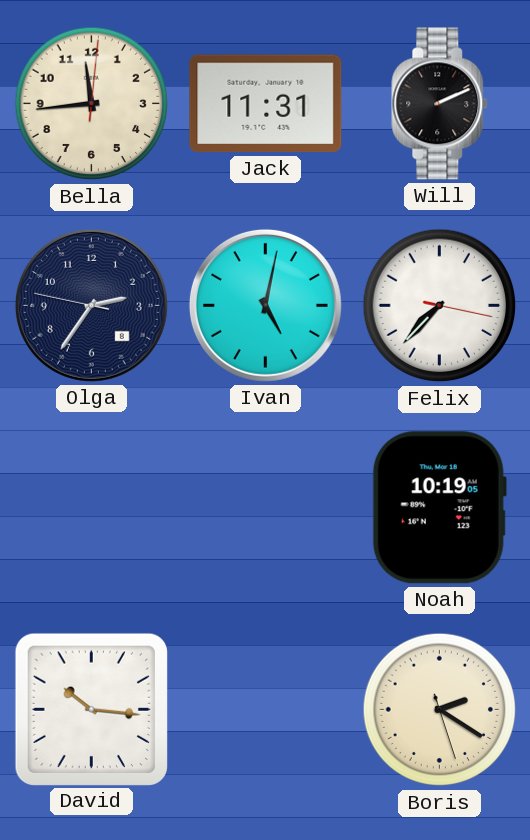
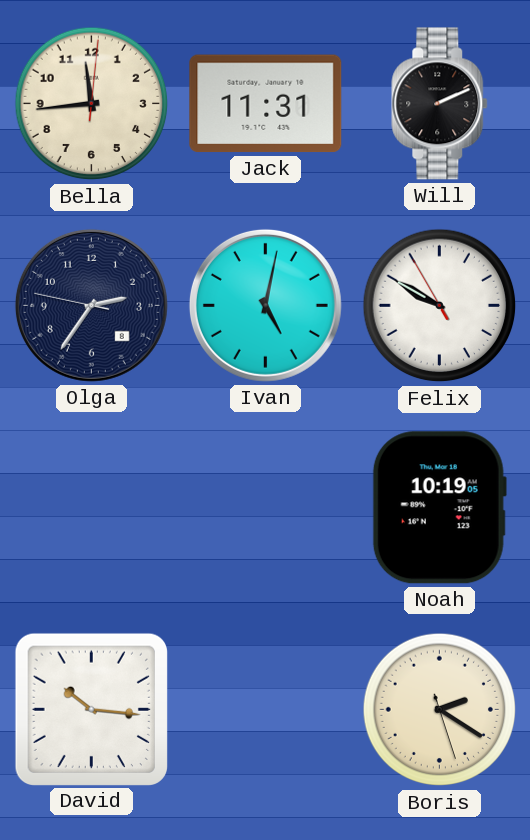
Felix: 7:37 -> 9:49
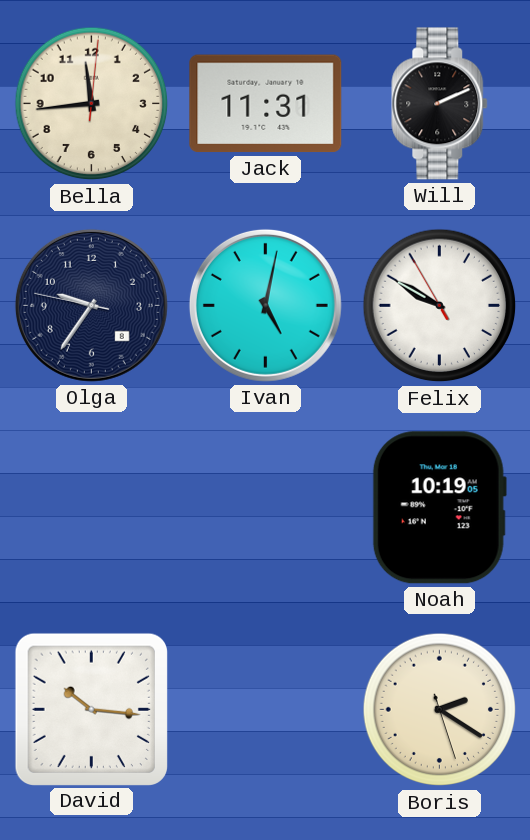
Olga: 2:35 -> 9:35
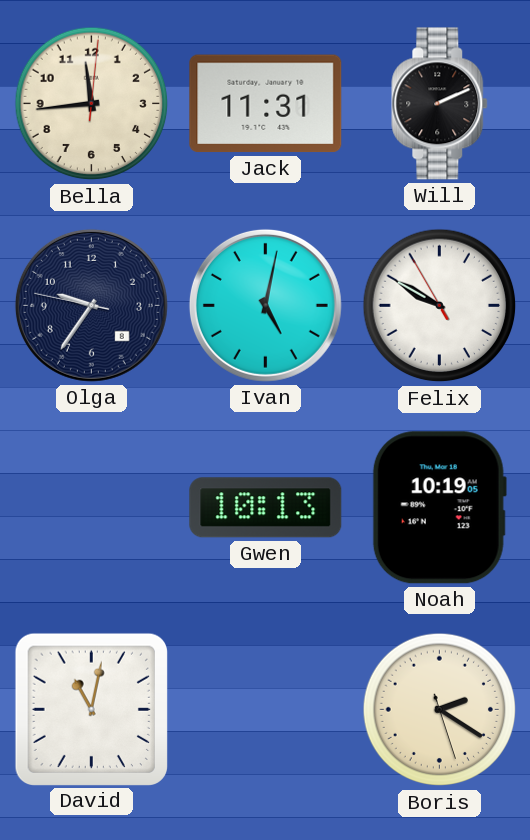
Gwen: none -> 10:13
David: 10:16 -> 11:02
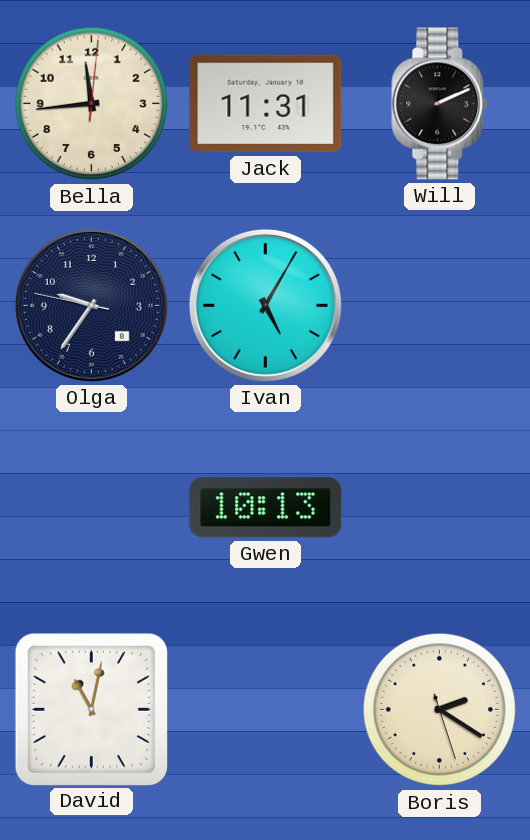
Ivan: 5:02 -> 5:05
Felix: 9:49 -> none
Noah: 10:19 -> none
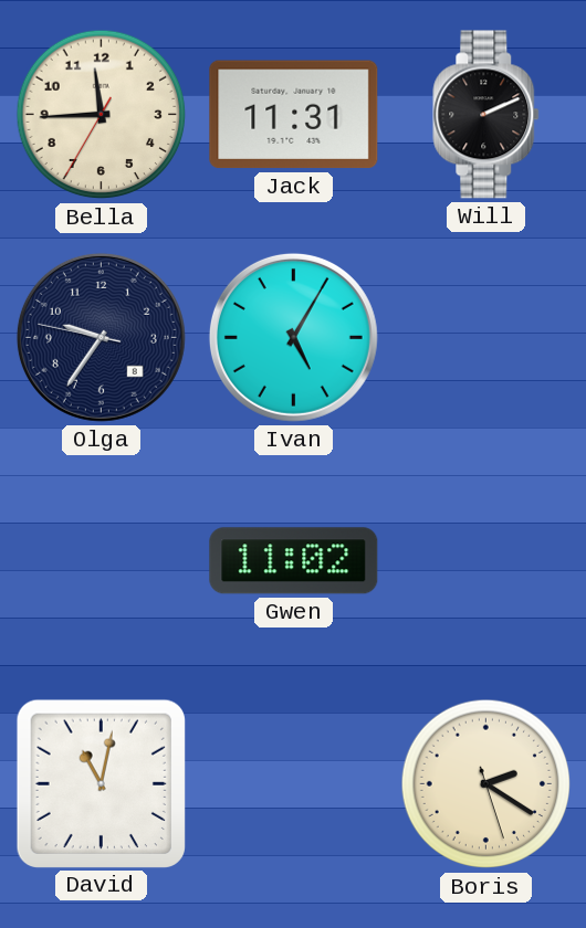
Bella: 11:44:01 -> 11:44:35
Gwen: 10:13 -> 11:02
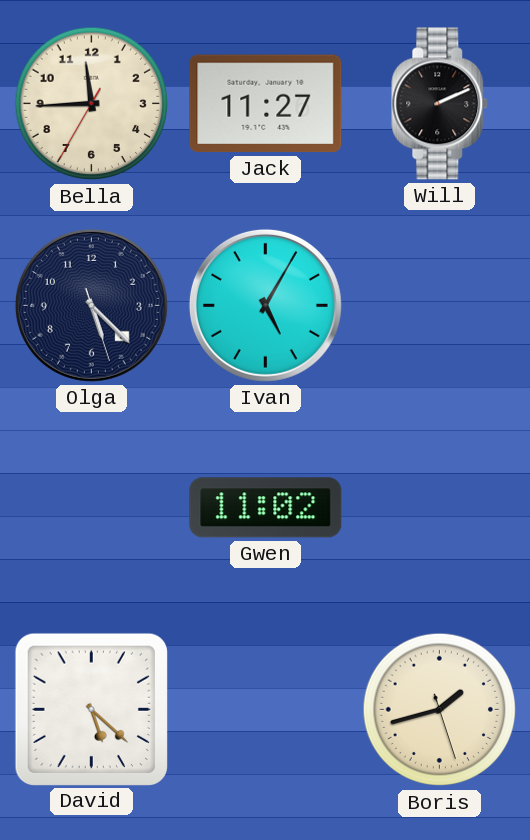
Jack: 11:31 -> 11:27
Olga: 9:35 -> 5:22
David: 11:02 -> 5:22
Boris: 2:20 -> 1:42
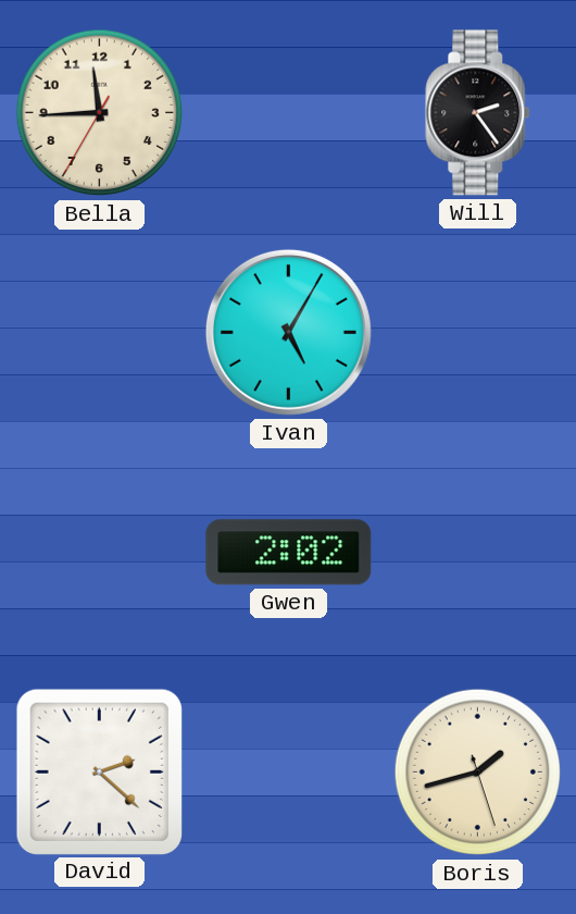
Jack: 11:27 -> none
Will: 2:11 -> 2:24
Olga: 5:22 -> none
Gwen: 11:02 -> 2:02
David: 5:22 -> 2:22
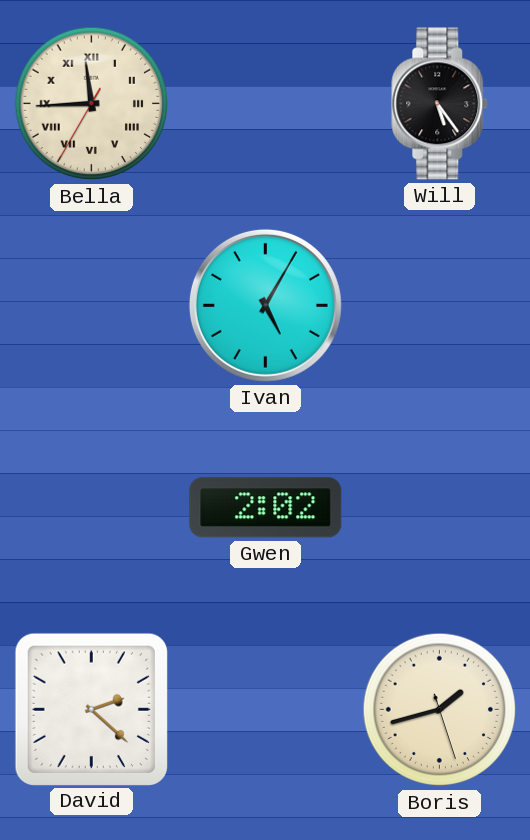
Bella numerals: Arabic -> Roman
Will: 2:24 -> 5:24
